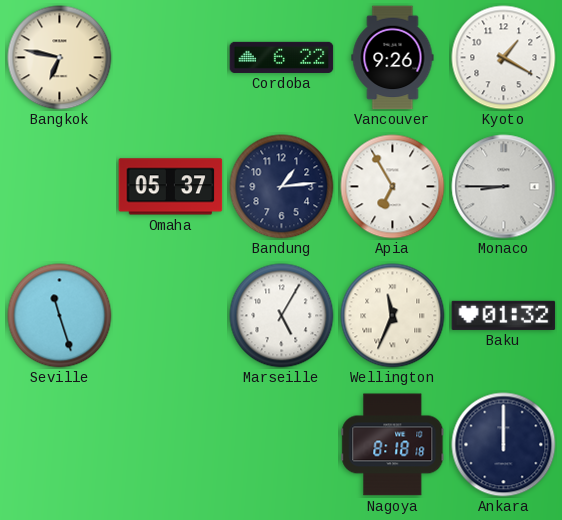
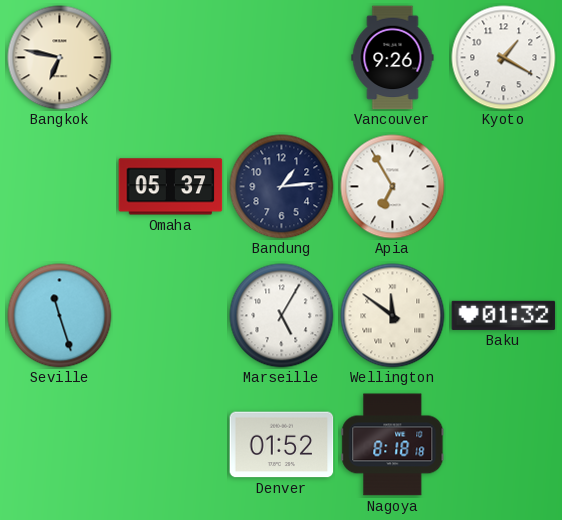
Cordoba: 6:22 -> none
Monaco: 8:45 -> none
Wellington: 11:34 -> 11:51
Denver: none -> 01:52
Ankara: 12:00 -> none
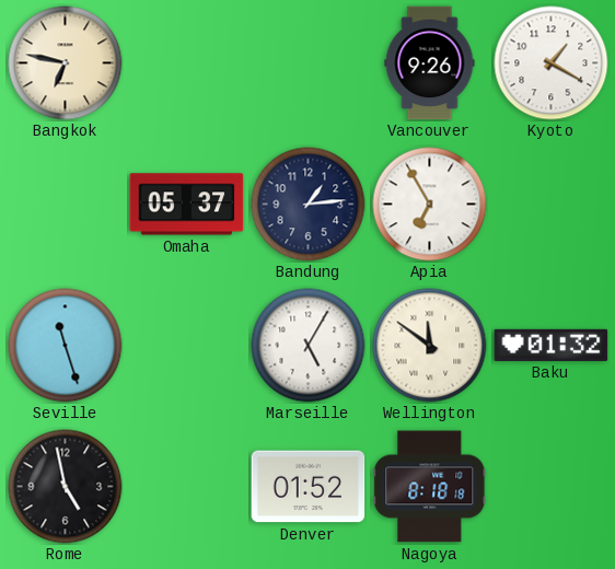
Rome: none -> 4:58
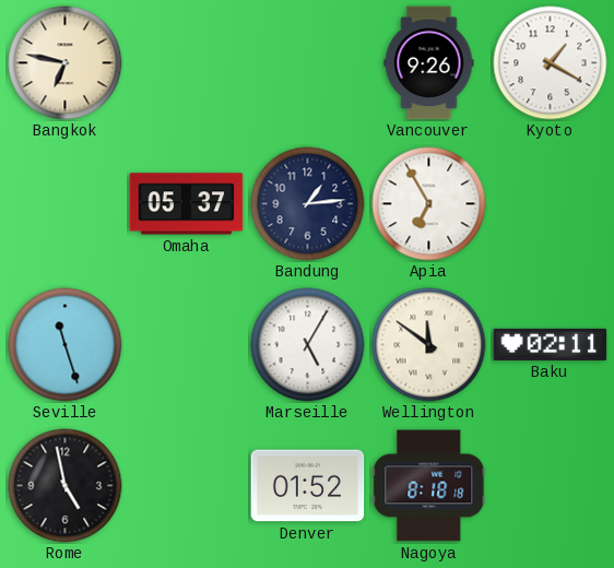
Baku: 01:32 -> 02:11
